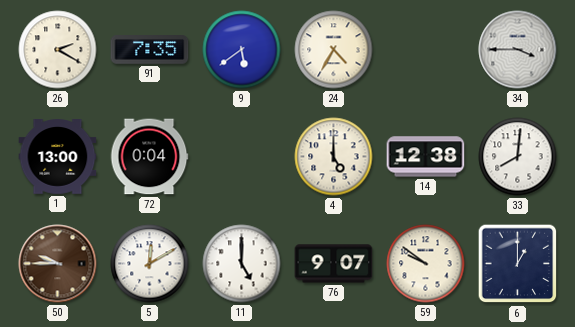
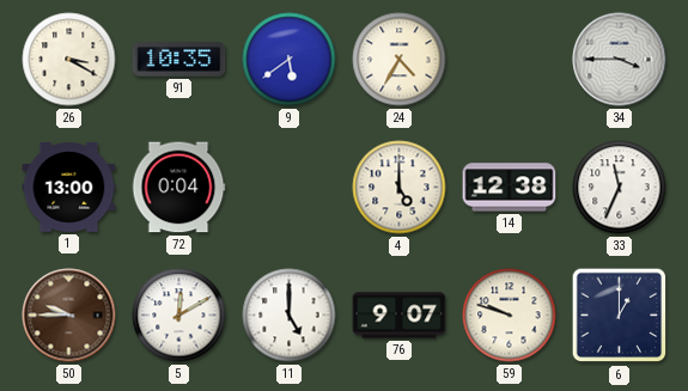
26: 2:20 -> 3:20
91: 7:35 -> 10:35
33: 8:01 -> 11:34
59: 9:51 -> 9:48
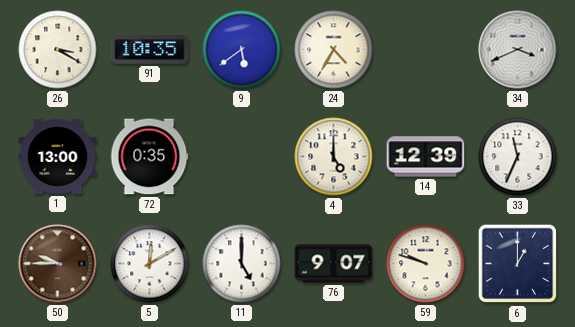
34: 3:45 -> 3:41
72: 0:04 -> 0:35
14: 12:38 -> 12:39
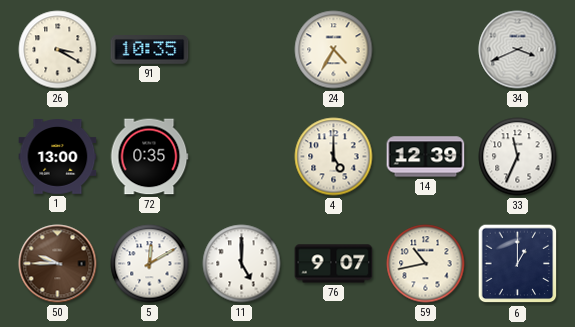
9: 5:39 -> none
59: 9:48 -> 10:43
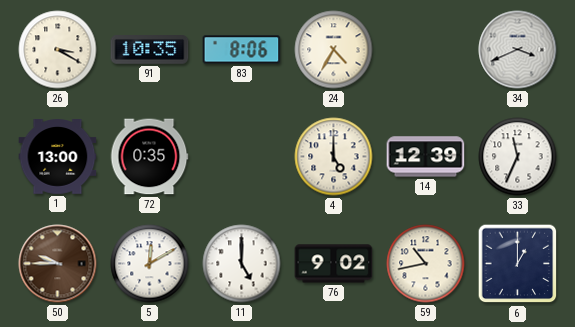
83: none -> 8:06
76: 9:07 -> 9:02
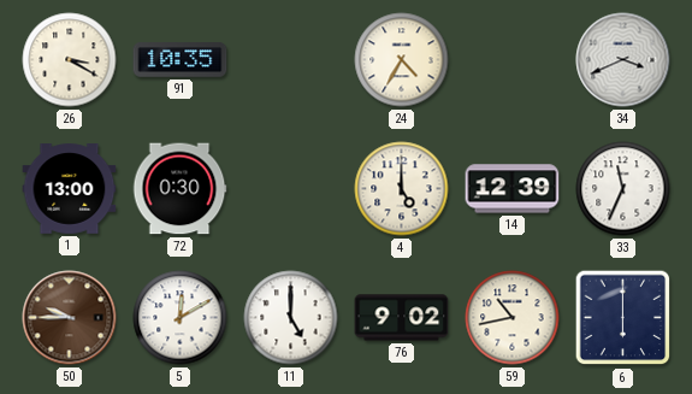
83: 8:06 -> none
72: 0:35 -> 0:30
6: 1:00 -> 6:00
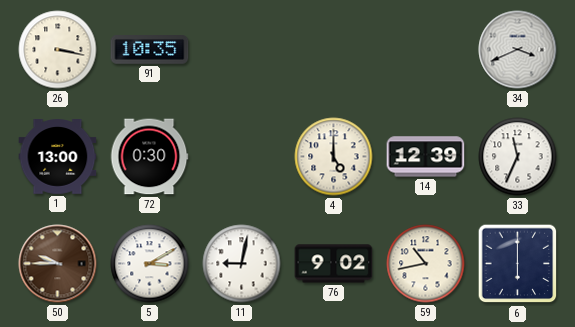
26: 3:20 -> 3:17
24: 4:35 -> none
5: 12:10 -> 3:10
11: 5:00 -> 9:02
